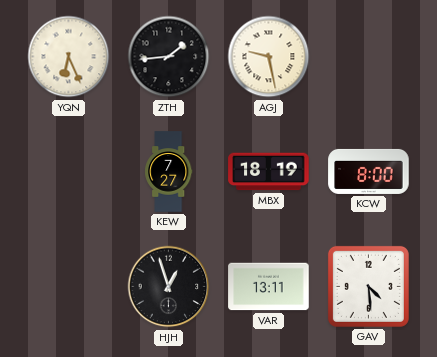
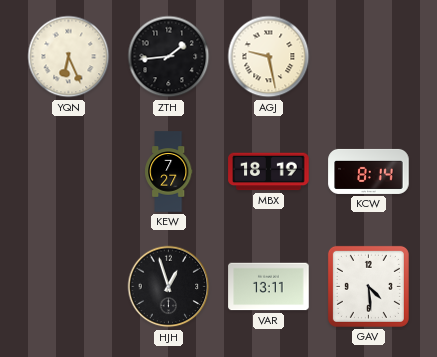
KCW: 8:00 -> 8:14
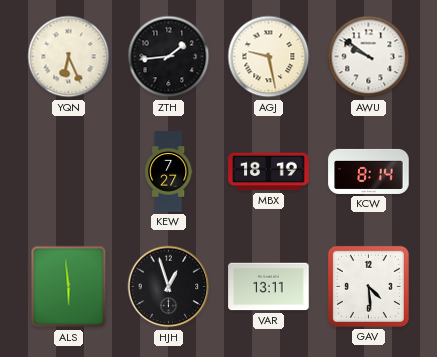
AWU: none -> 9:51
ALS: none -> 5:59
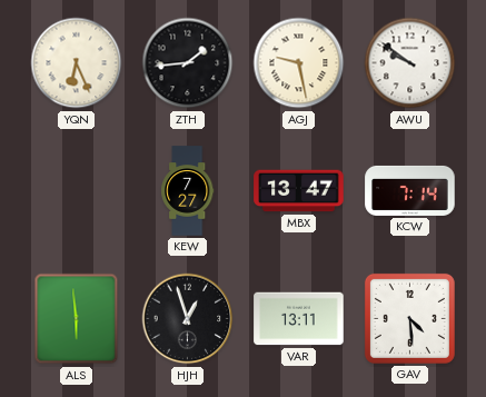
MBX: 18:19 -> 13:47
KCW: 8:14 -> 7:14
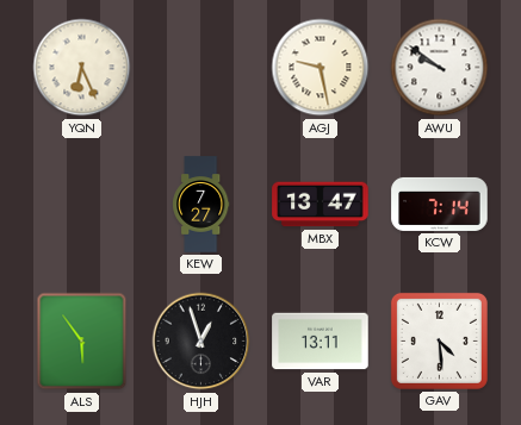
ZTH: 1:44 -> none
ALS: 5:59 -> 5:54
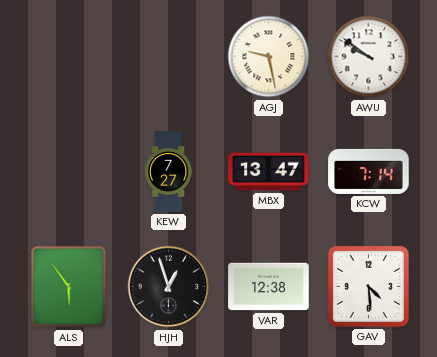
YQN: 6:26 -> none
VAR: 13:11 -> 12:38
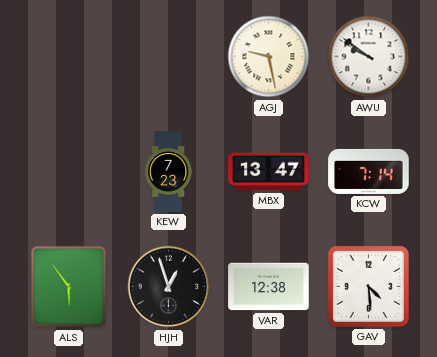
KEW: 7:27 -> 7:23
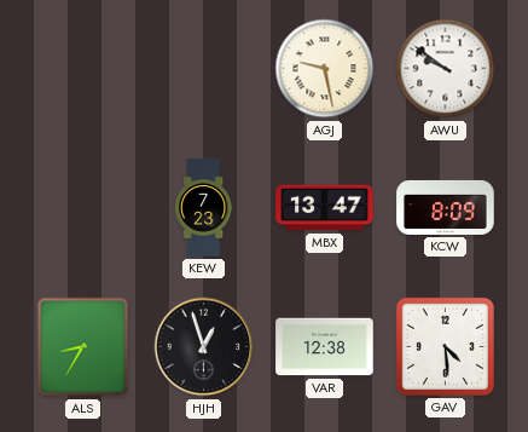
KCW: 7:14 -> 8:09
ALS: 5:54 -> 8:35
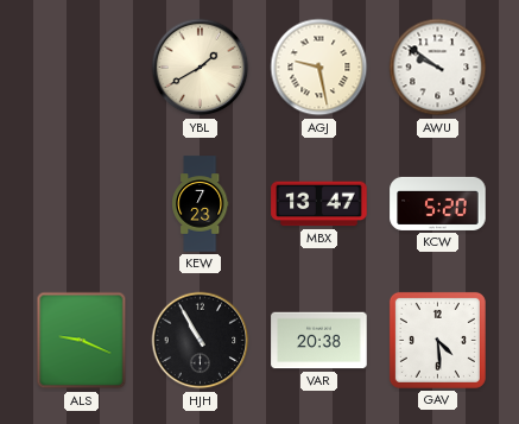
YBL: none -> 1:40
KCW: 8:09 -> 5:20
ALS: 8:35 -> 9:19
HJH: 12:57 -> 10:55
VAR: 12:38 -> 20:38
